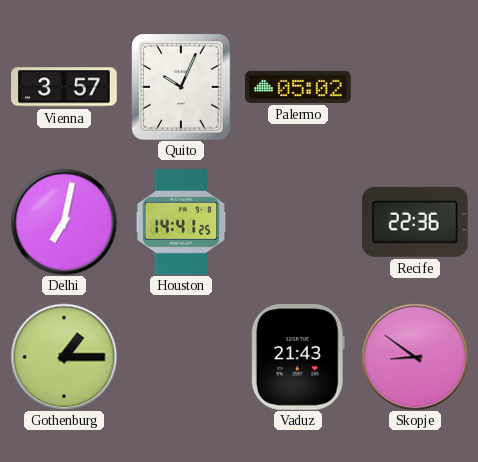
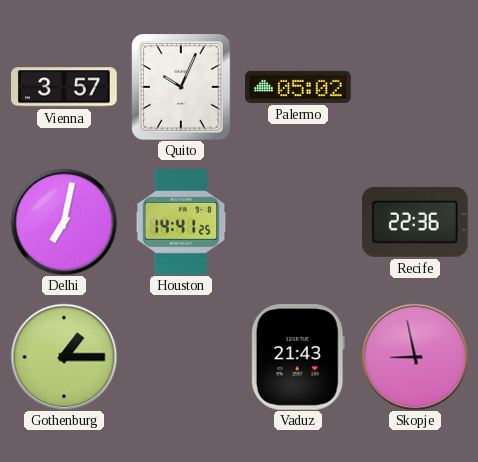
Skopje: 8:51 -> 8:58
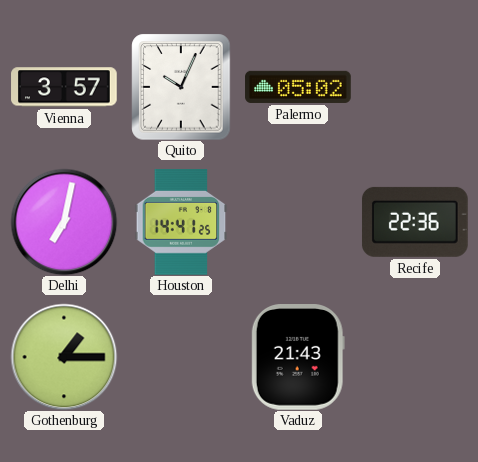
Skopje: 8:58 -> none
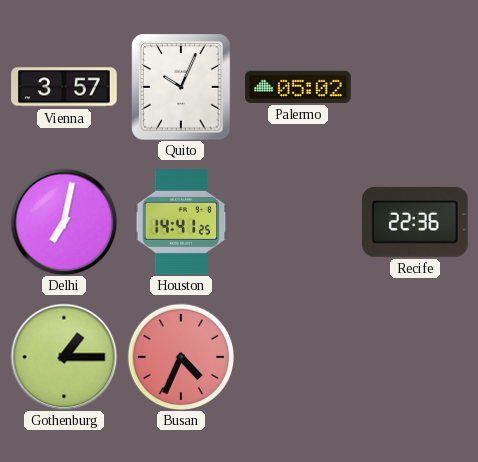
Busan: none -> 4:34
Vaduz: 21:43 -> none
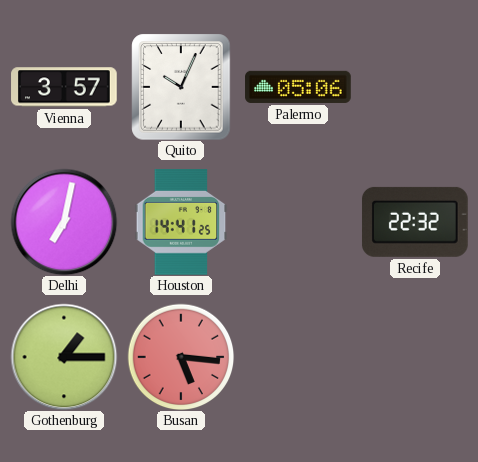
Palermo: 05:02 -> 05:06
Recife: 22:36 -> 22:32
Busan: 4:34 -> 5:16
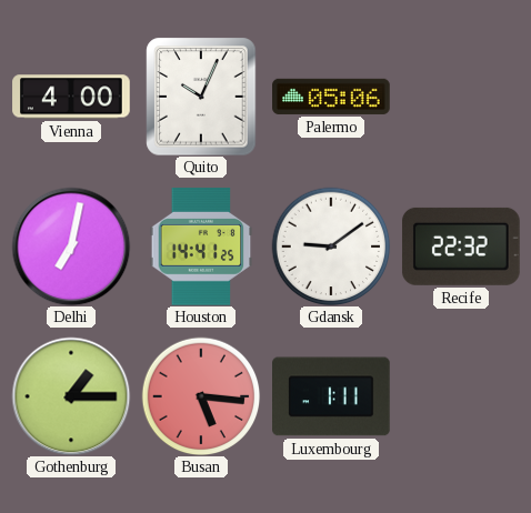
Vienna: 3:57 -> 4:00
Gdansk: none -> 9:09
Luxembourg: none -> 1:11
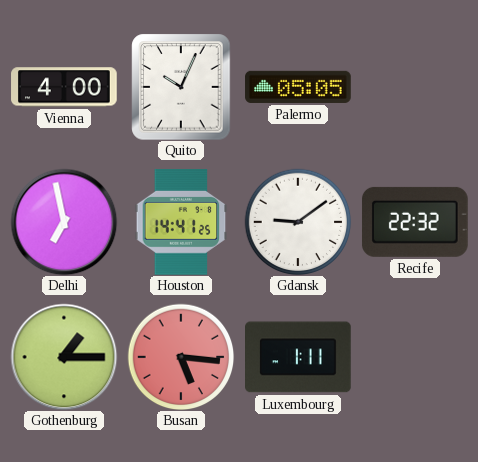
Palermo: 05:06 -> 05:05
Delhi: 7:02 -> 6:58
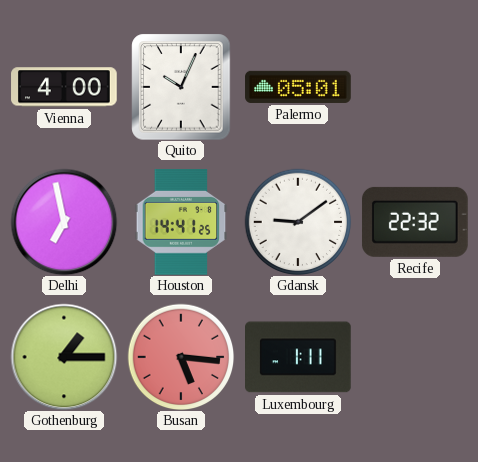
Palermo: 05:05 -> 05:01
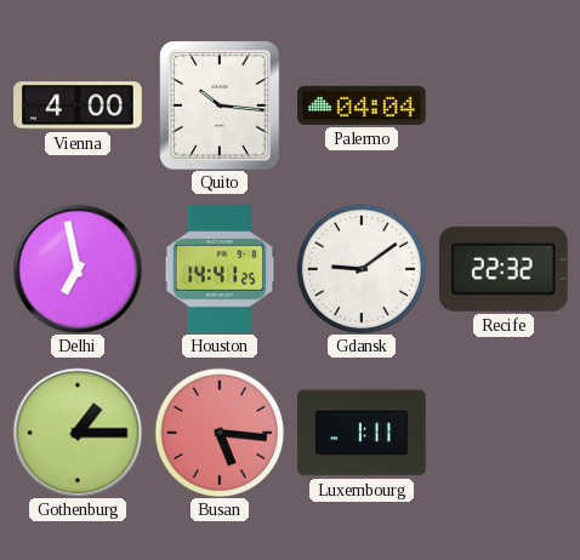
Quito: 10:04 -> 10:16
Palermo: 05:01 -> 04:04
